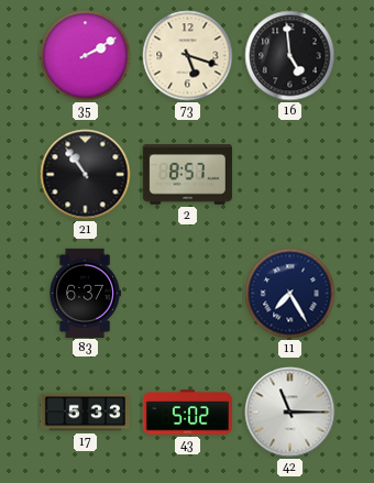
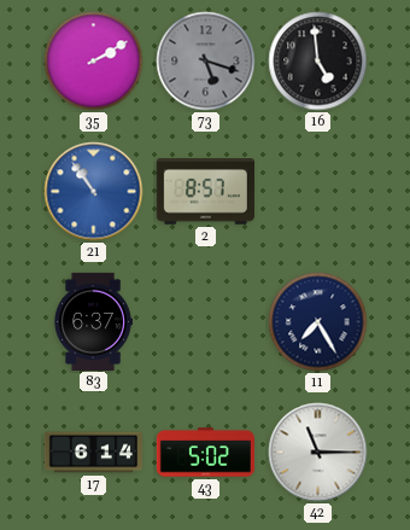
73 dial: cream -> grey
21 dial: black -> blue
17: 5:33 -> 6:14
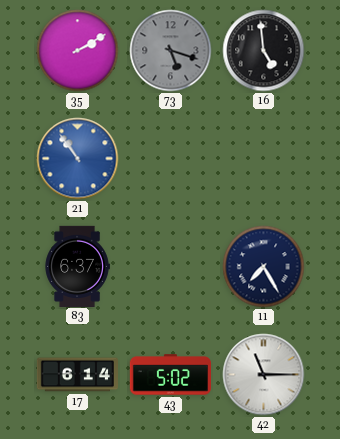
2: 8:57 -> none
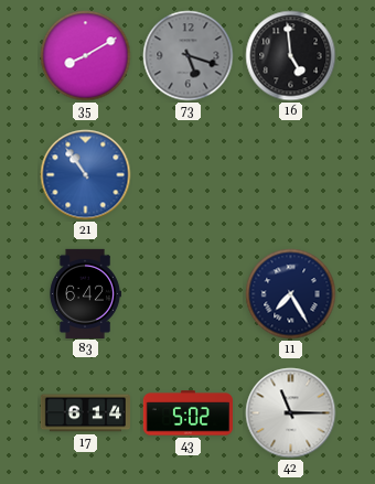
35: 2:10 -> 8:10
83: 6:37 -> 6:42
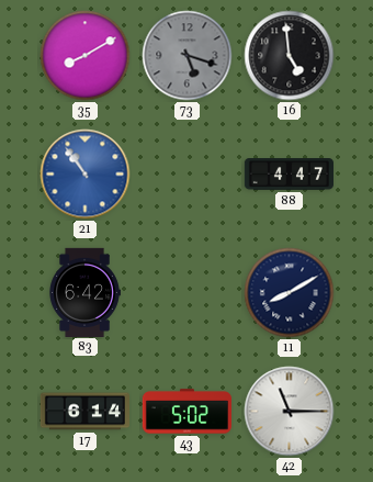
88: none -> 4:47
11: 7:25 -> 8:10
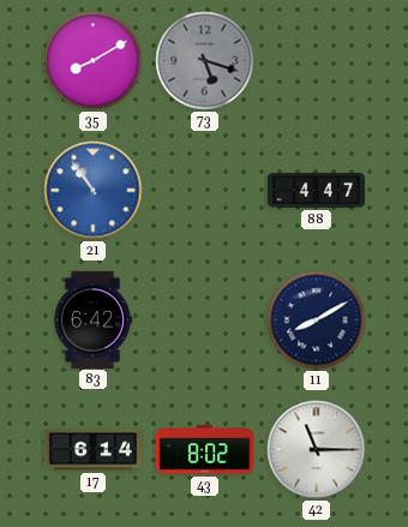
16: 4:59 -> none
43: 5:02 -> 8:02
